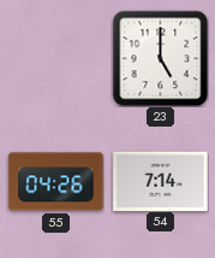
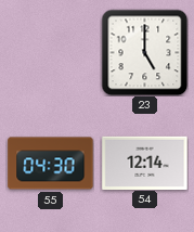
55: 04:26 -> 04:30
54: 7:14 -> 12:14
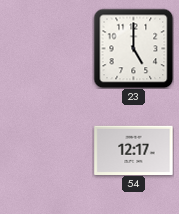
55: 04:30 -> none
54: 12:14 -> 12:17
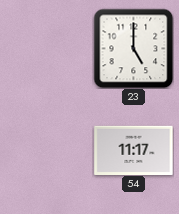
54: 12:17 -> 11:17
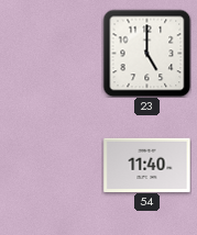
54: 11:17 -> 11:40
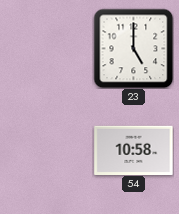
54: 11:40 -> 10:58
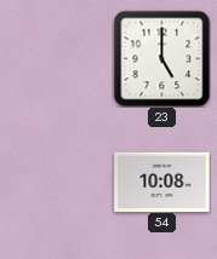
54: 10:58 -> 10:08
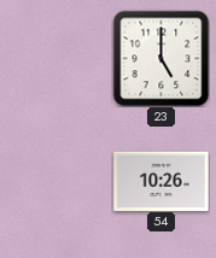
54: 10:08 -> 10:26
